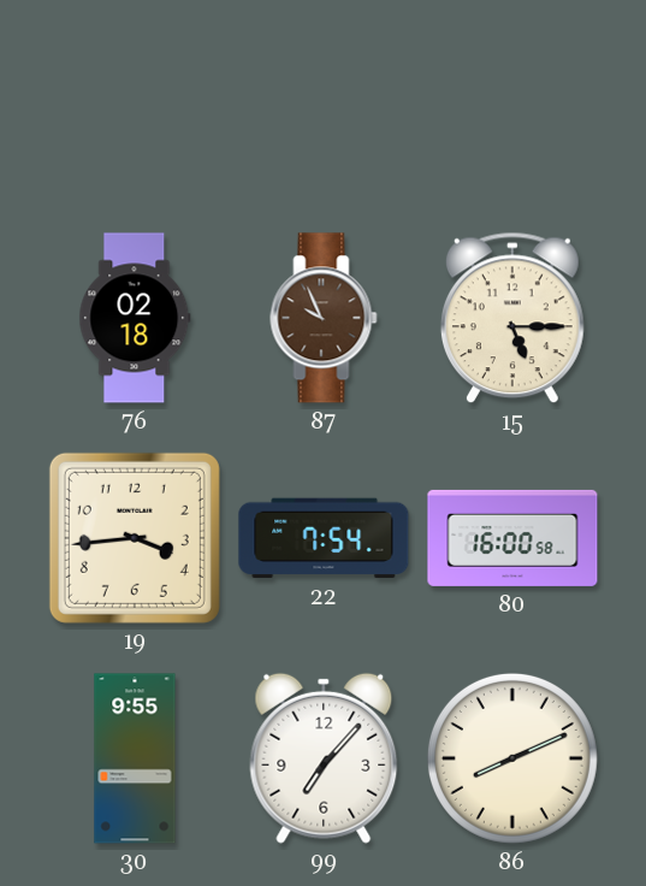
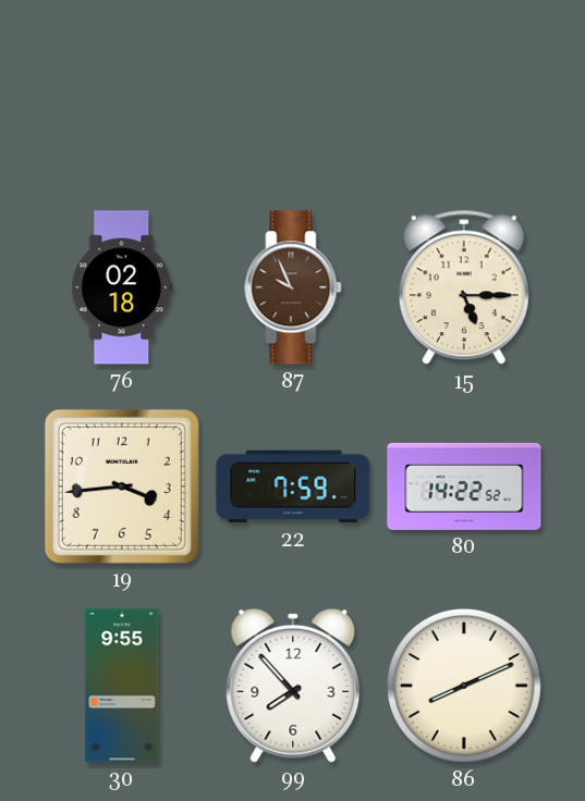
22: 7:54 -> 7:59
80: 16:00 -> 14:22
99: 7:07 -> 7:53
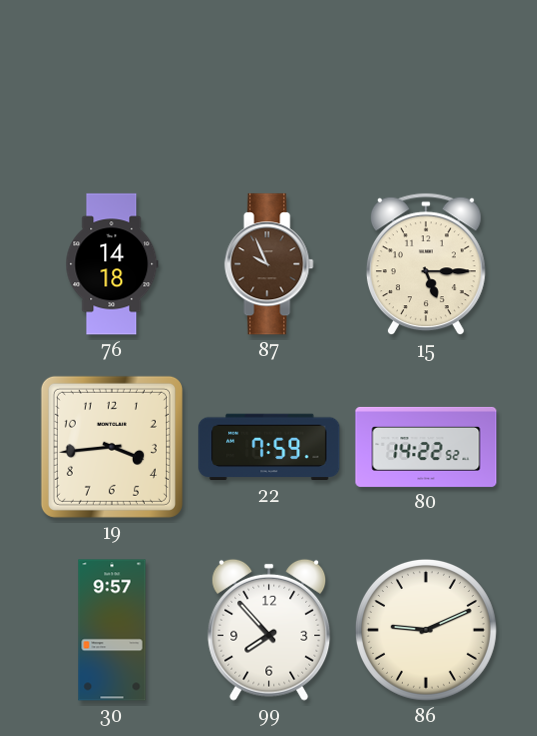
76: 02:18 -> 14:18
30: 9:55 -> 9:57
86: 8:11 -> 9:11
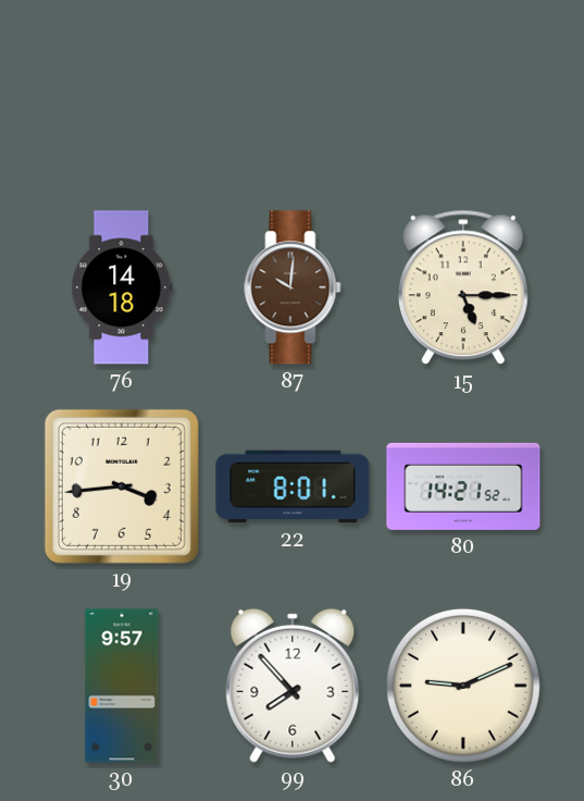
87: 9:56 -> 10:01
22: 7:59 -> 8:01
80: 14:22 -> 14:21
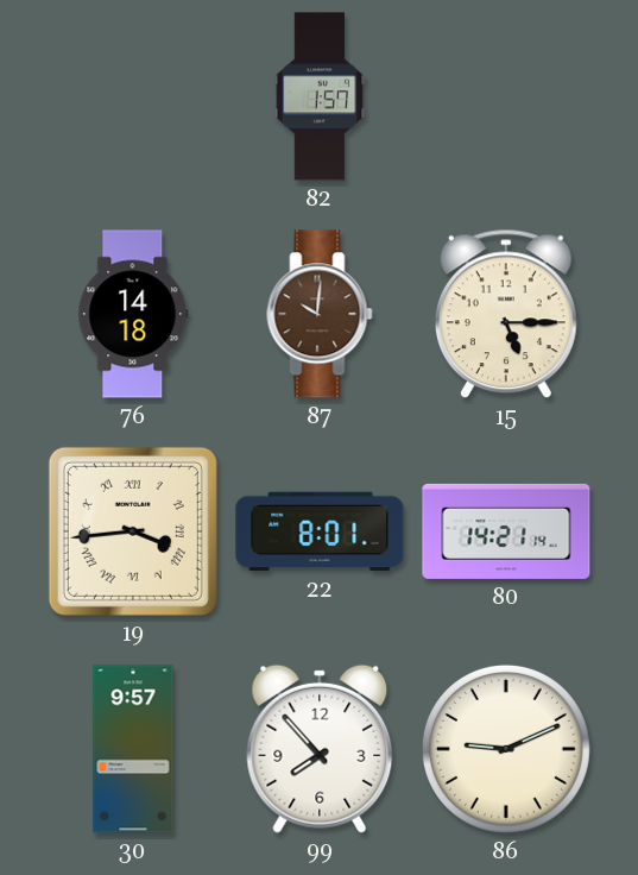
82: none -> 1:57
19 numerals: Arabic -> Roman
80: 14:21:52 -> 14:21:14
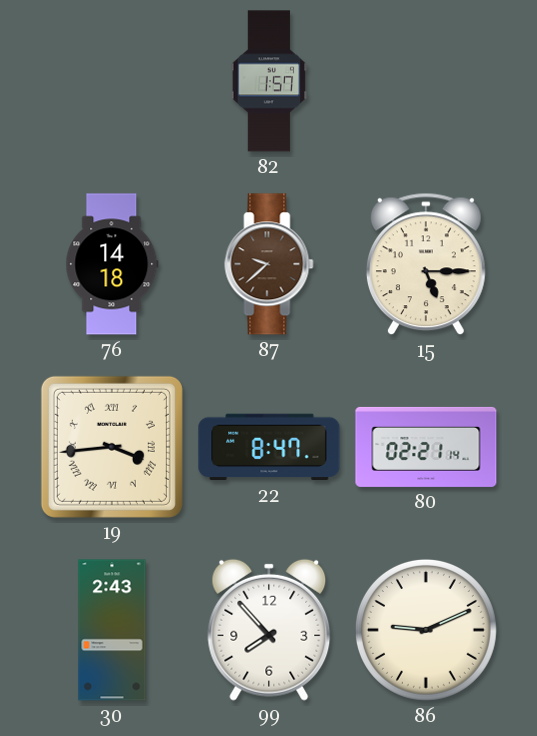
87: 10:01 -> 9:38
22: 8:01 -> 8:47
80: 14:21 -> 02:21
30: 9:57 -> 2:43
